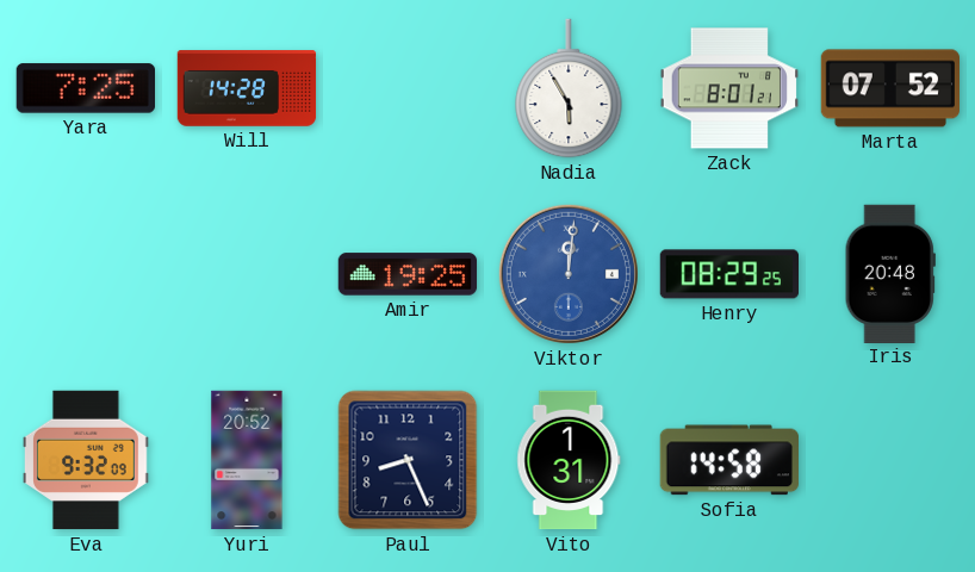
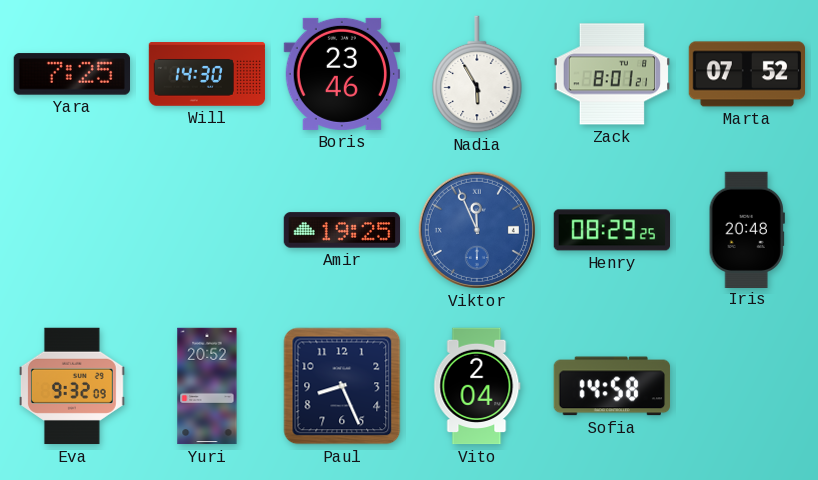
Will: 14:28 -> 14:30
Boris: none -> 23:46
Viktor: 12:01 -> 11:56
Vito: 1:31 -> 2:04
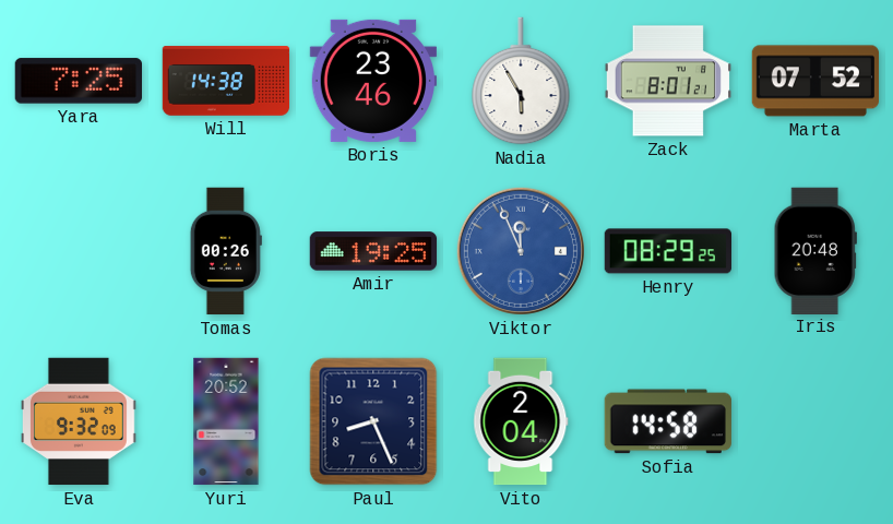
Will: 14:30 -> 14:38
Tomas: none -> 00:26
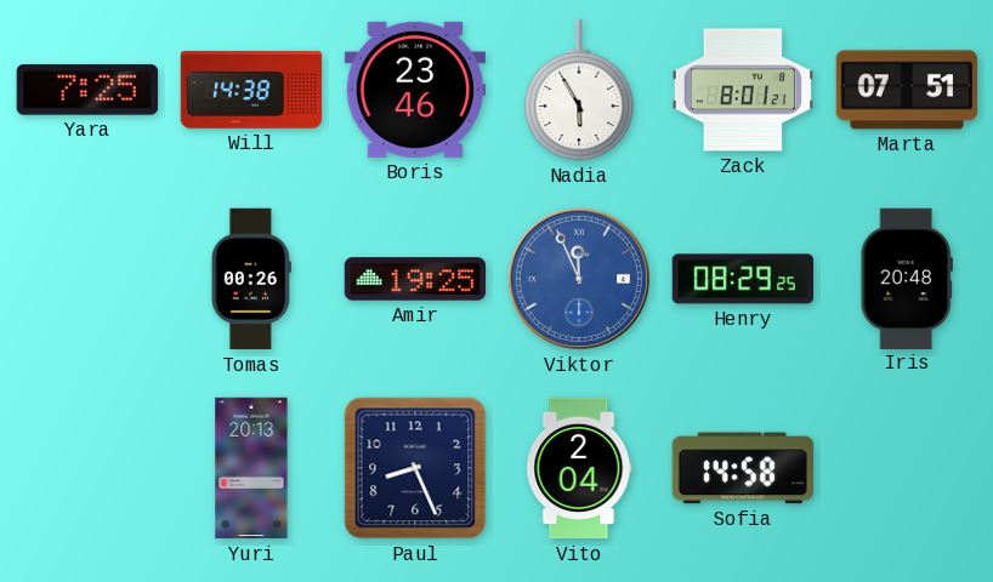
Marta: 07:52 -> 07:51
Eva: 9:32 -> none
Yuri: 20:52 -> 20:13
